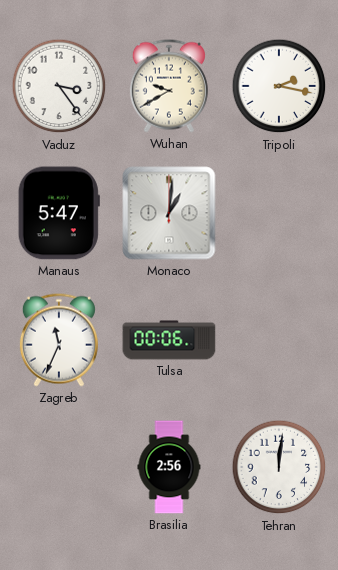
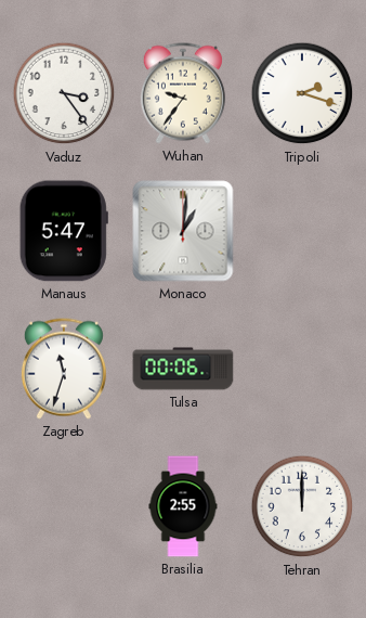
Wuhan: 9:40 -> 9:36
Tripoli: 2:17 -> 2:18
Zagreb: 11:34 -> 11:33
Brasilia: 2:56 -> 2:55
Tehran: 12:01 -> 12:00
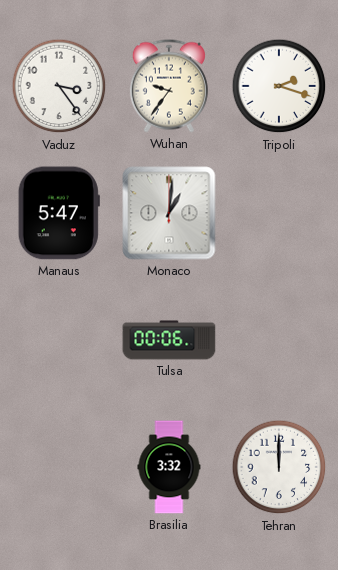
Zagreb: 11:33 -> none
Brasilia: 2:55 -> 3:32
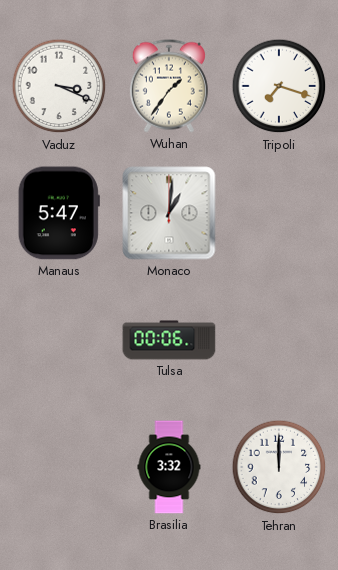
Vaduz: 3:24 -> 3:19
Wuhan: 9:36 -> 1:36
Tripoli: 2:18 -> 7:18
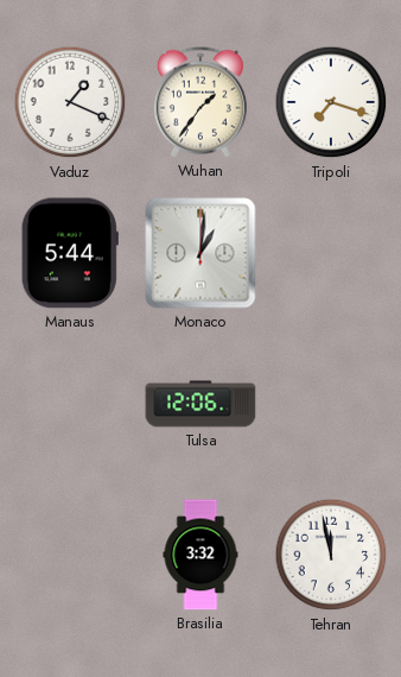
Vaduz: 3:19 -> 1:19
Manaus: 5:47 -> 5:44
Tulsa: 00:06 -> 12:06
Tehran: 12:00 -> 11:58
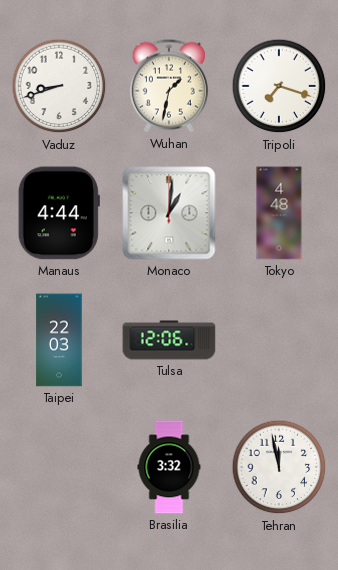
Vaduz: 1:19 -> 8:42
Wuhan: 1:36 -> 1:32
Manaus: 5:44 -> 4:44
Tokyo: none -> 4:48
Taipei: none -> 22:03
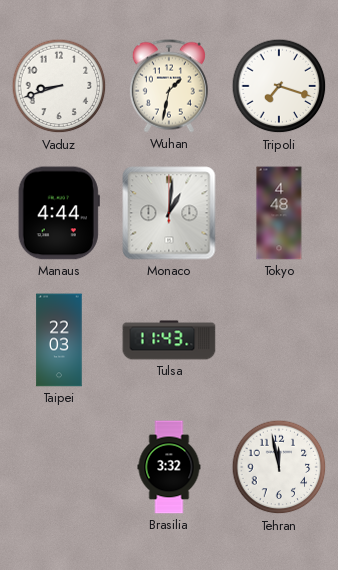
Tulsa: 12:06 -> 11:43
